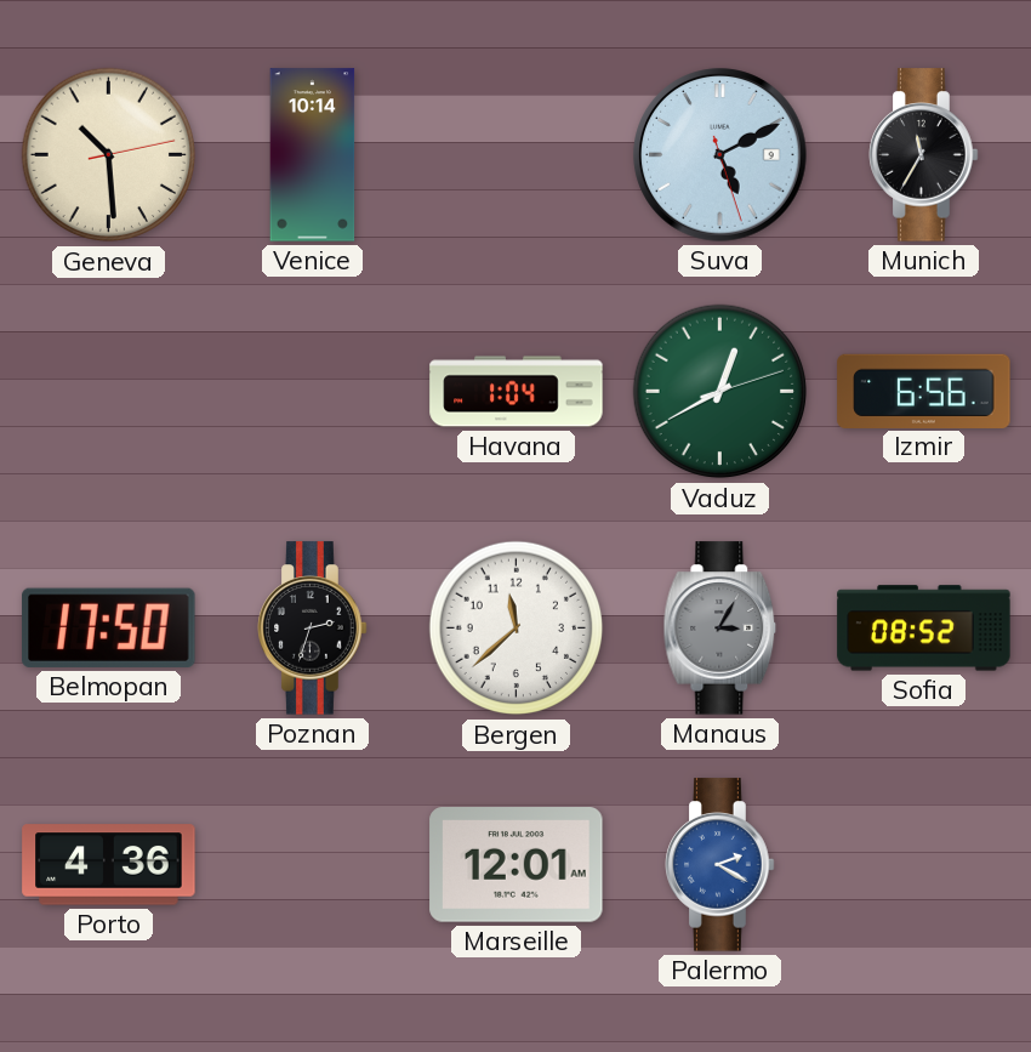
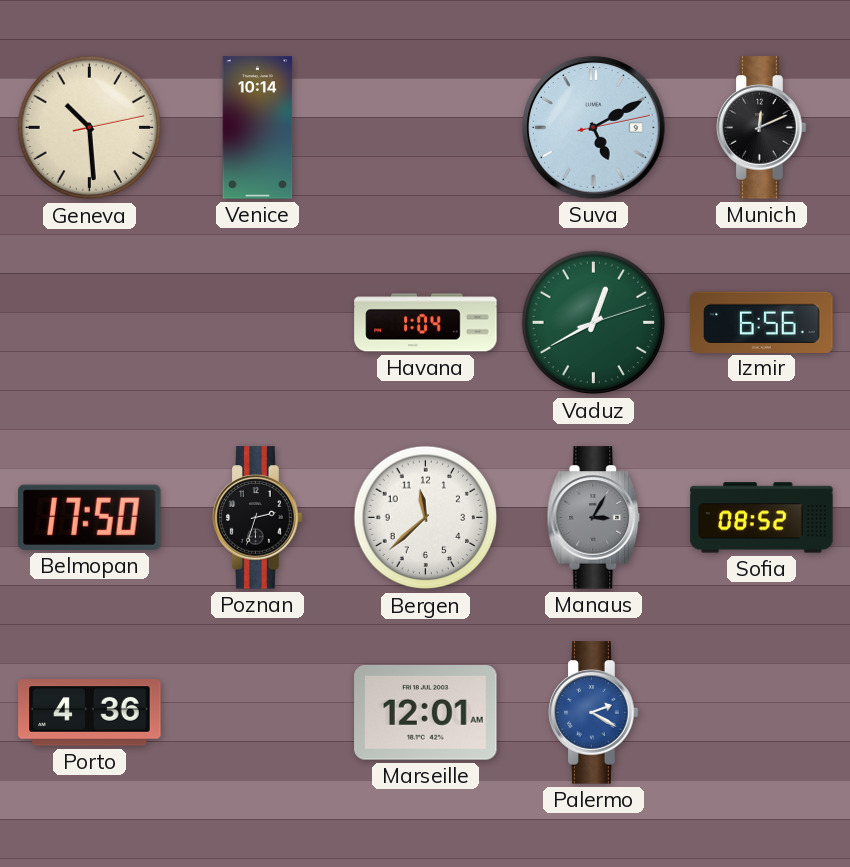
Suva: 5:10:27 -> 5:10:13
Munich: 11:35 -> 12:11
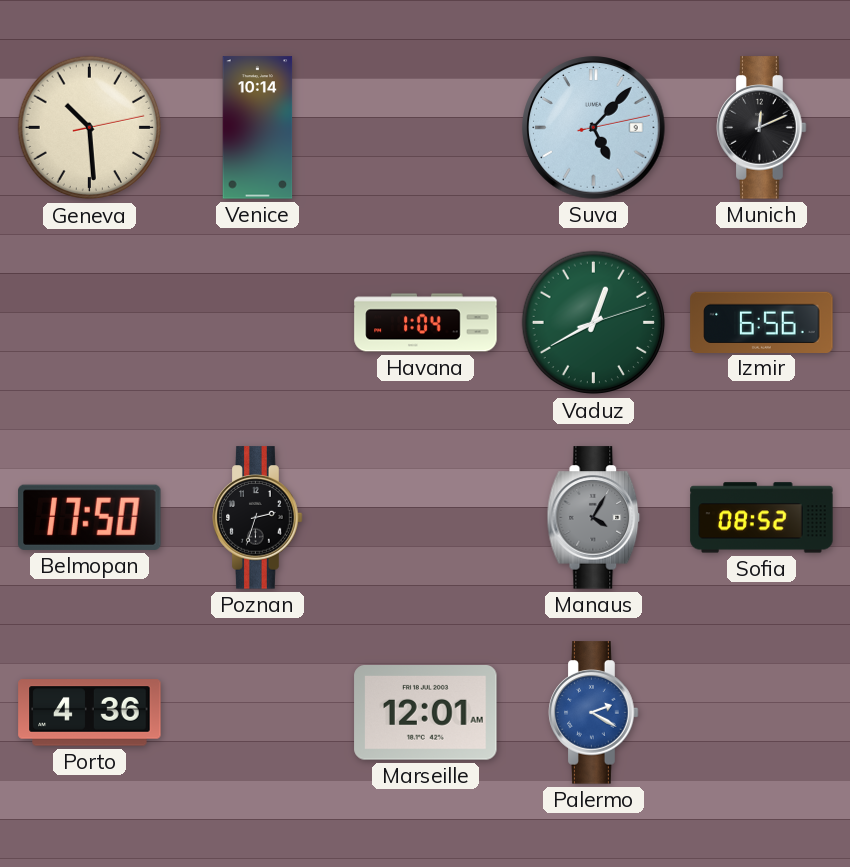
Suva: 5:10 -> 5:07
Bergen: 11:38 -> none
Manaus: 3:05 -> 4:05
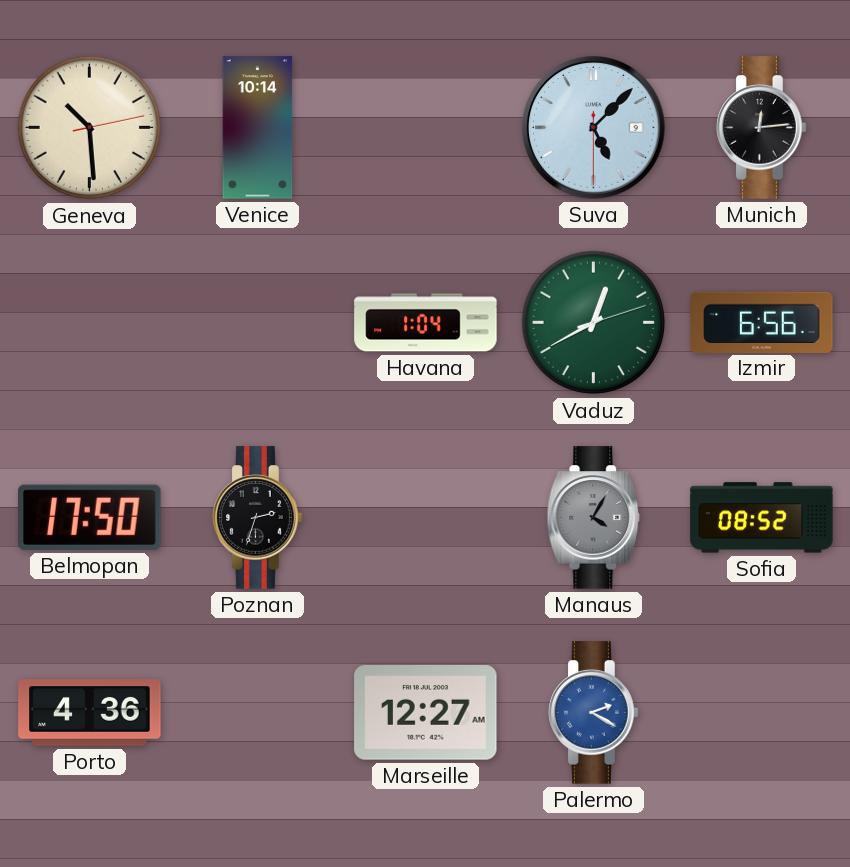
Suva: 5:07:13 -> 5:07:30
Munich: 12:11 -> 12:14
Marseille: 12:01 -> 12:27
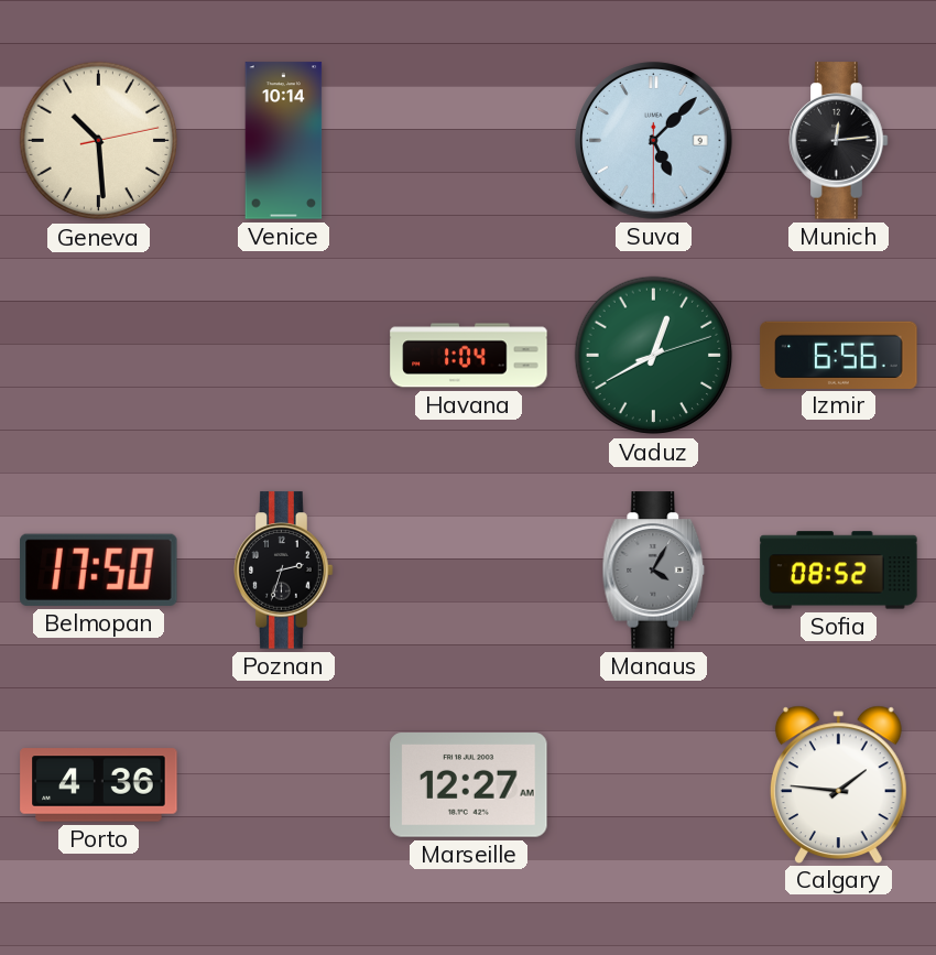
Palermo: 2:20 -> none
Calgary: none -> 1:46
